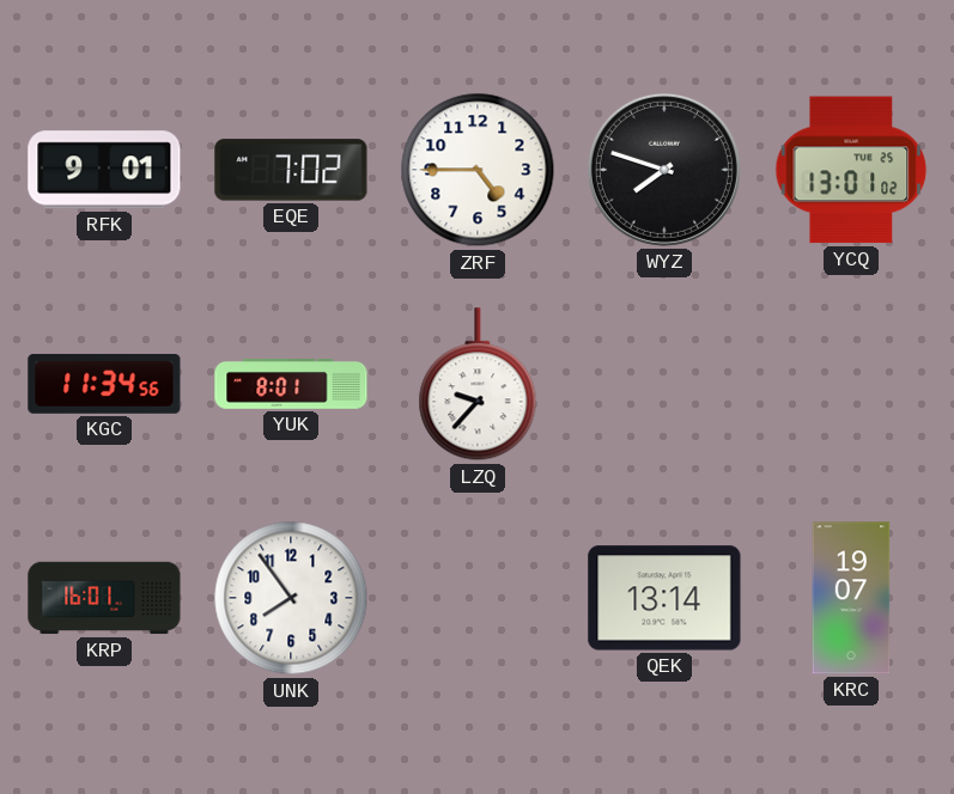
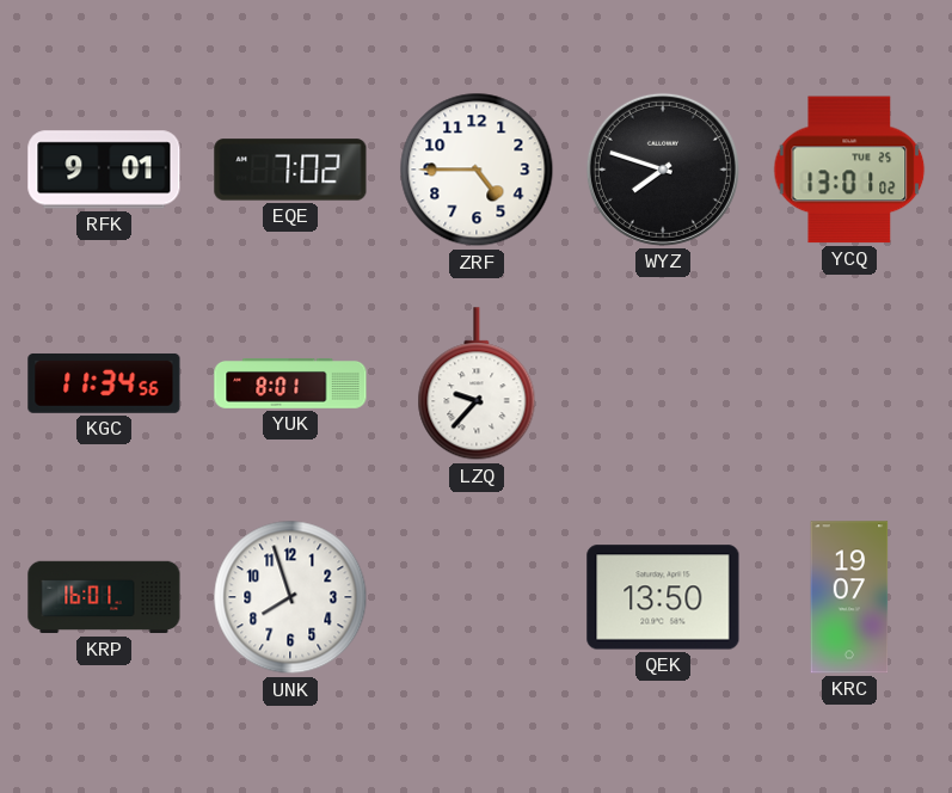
UNK: 7:54 -> 7:57
QEK: 13:14 -> 13:50
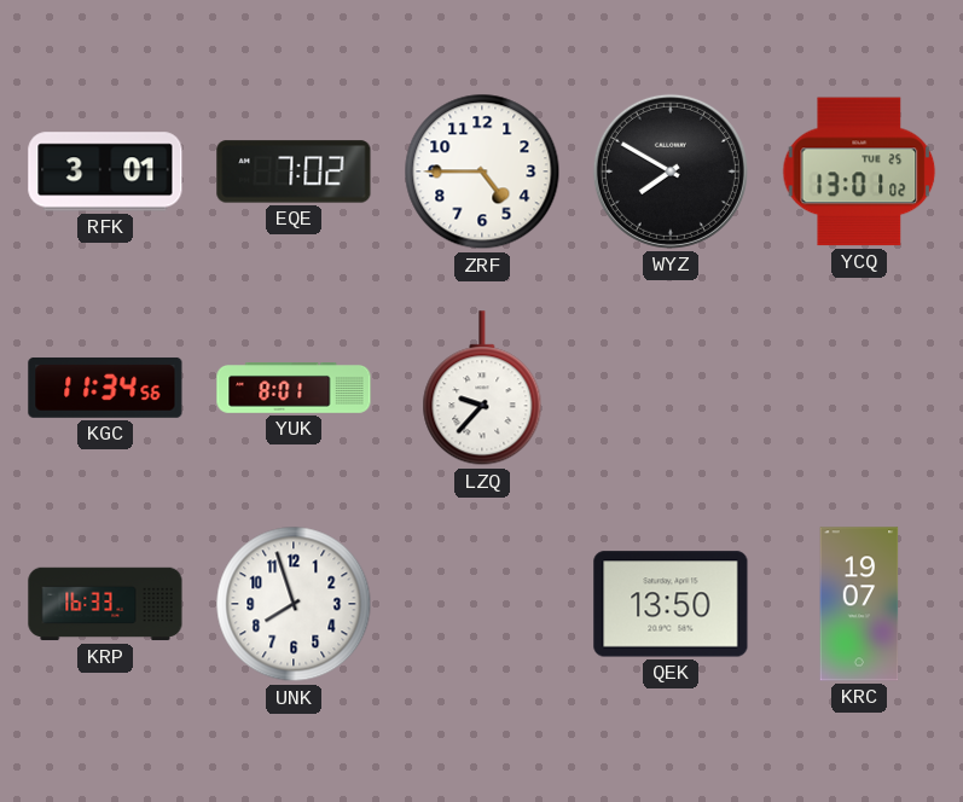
RFK: 9:01 -> 3:01
WYZ: 7:48 -> 7:50
KRP: 16:01 -> 16:33
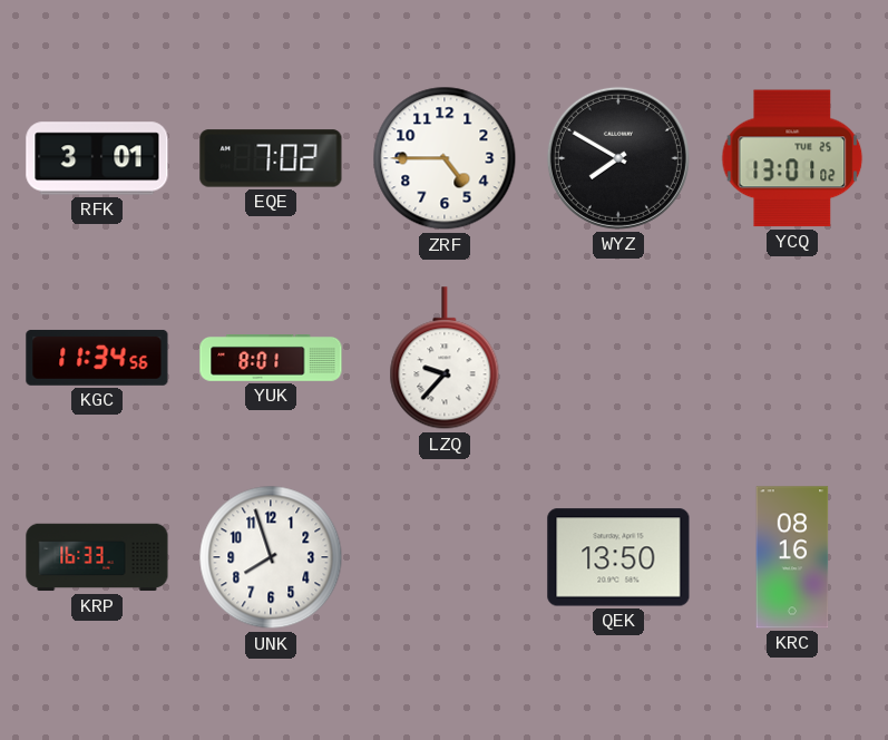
KRC: 19:07 -> 08:16
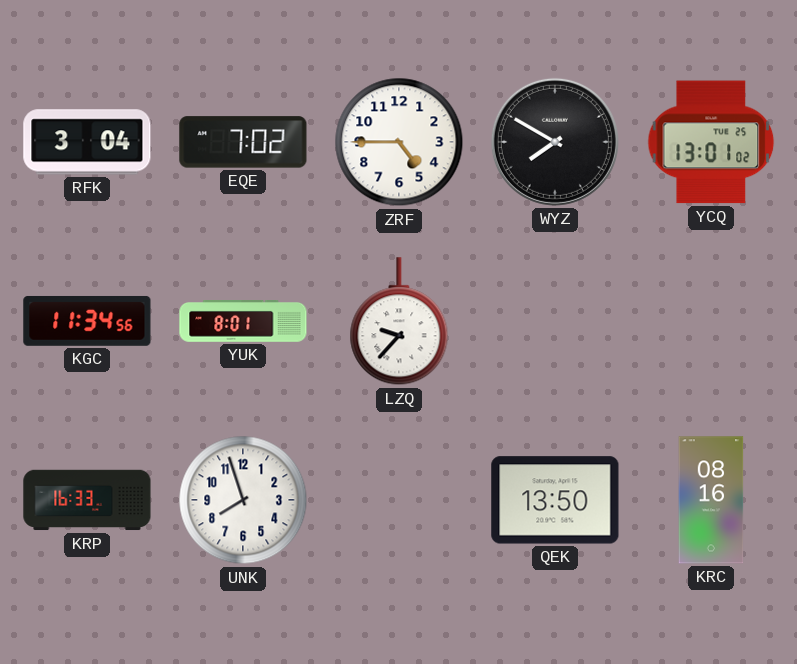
RFK: 3:01 -> 3:04
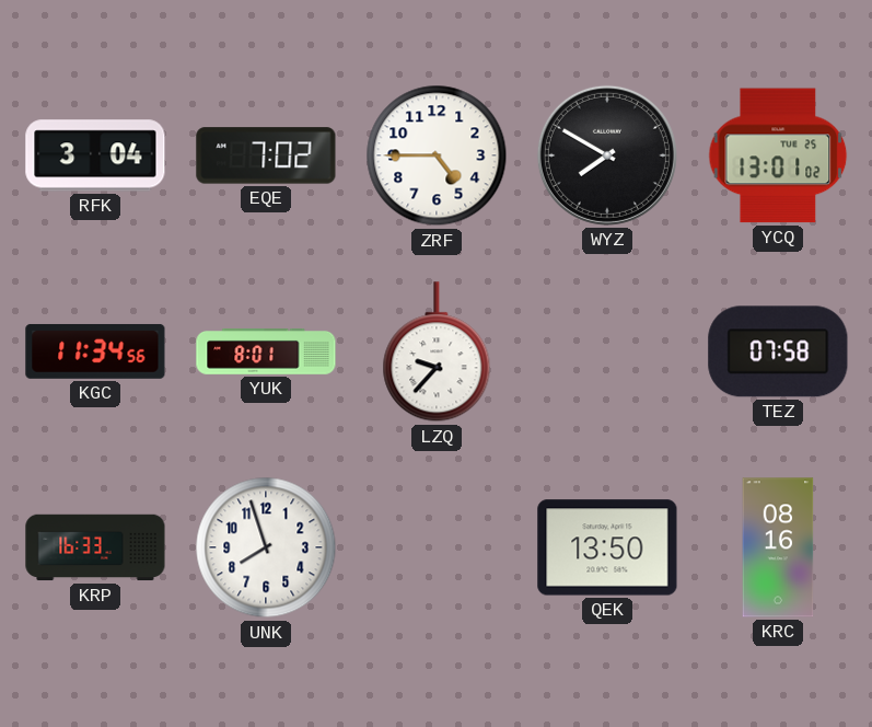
TEZ: none -> 07:58
